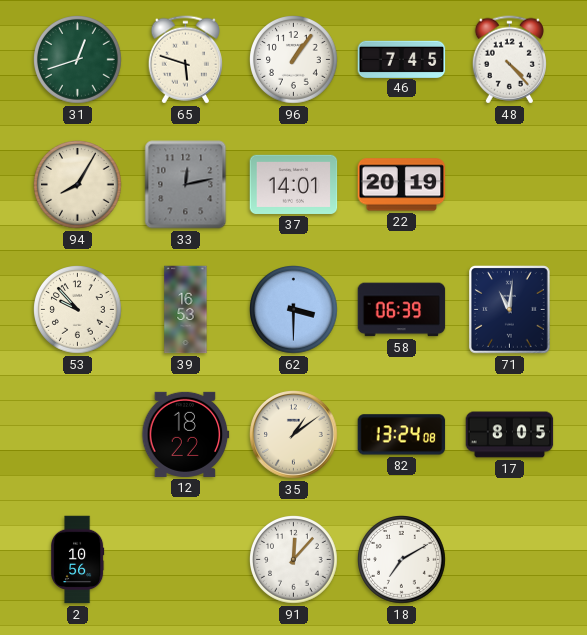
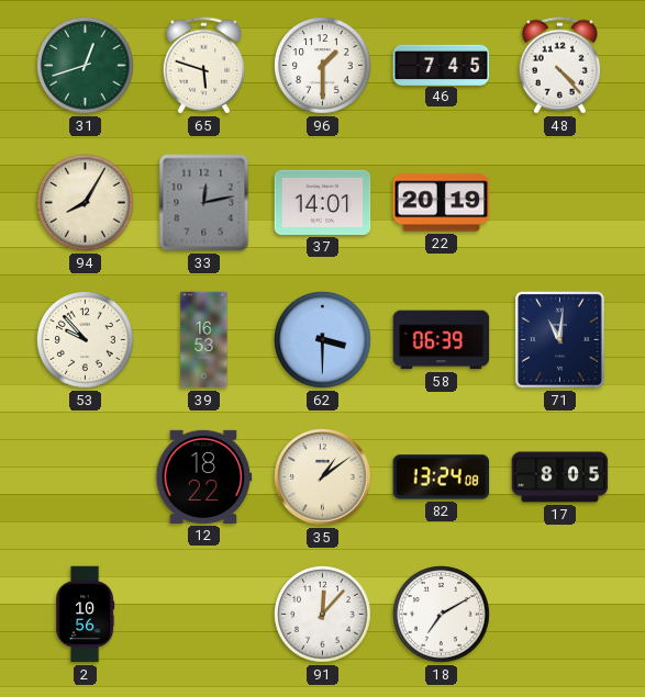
96: 1:06 -> 1:30
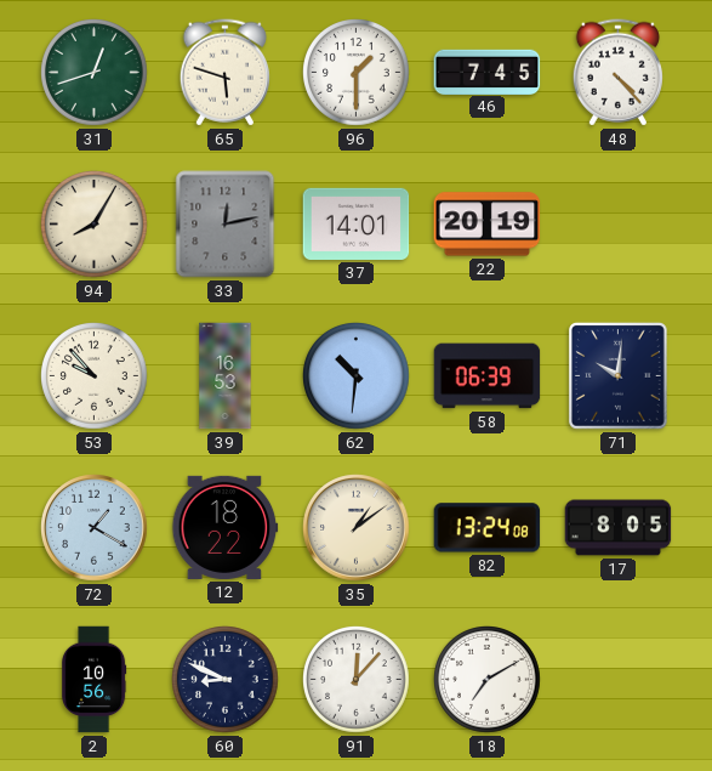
62: 3:30 -> 10:31
71: 11:01 -> 10:01
72: none -> 1:20
60: none -> 8:49
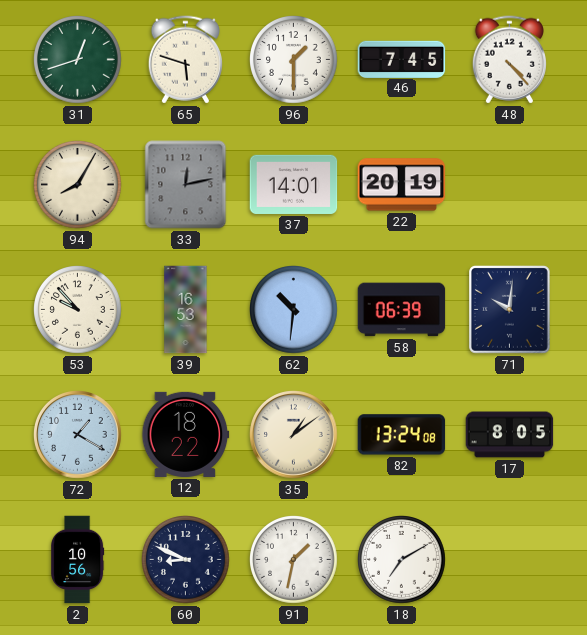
91: 12:07 -> 1:32
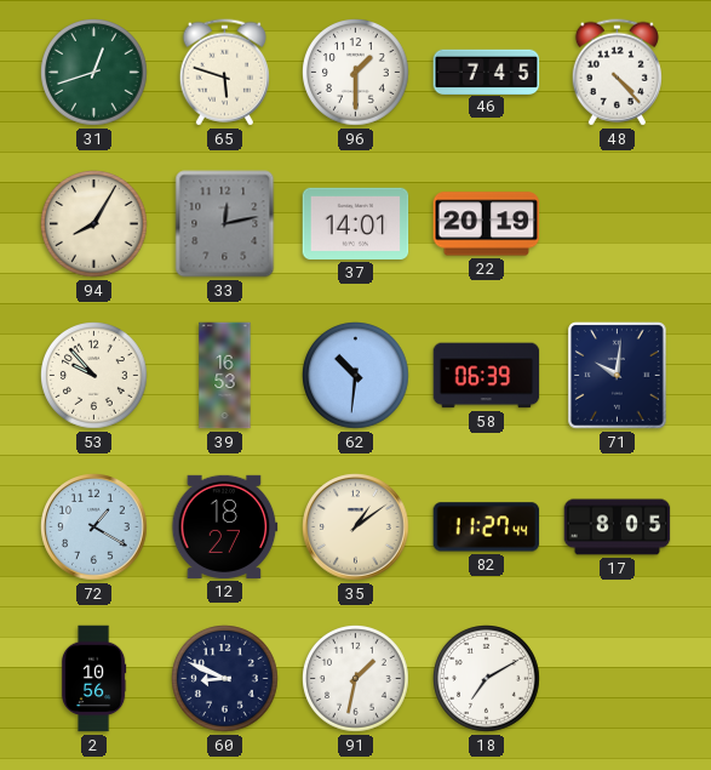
12: 18:22 -> 18:27
82: 13:24 -> 11:27
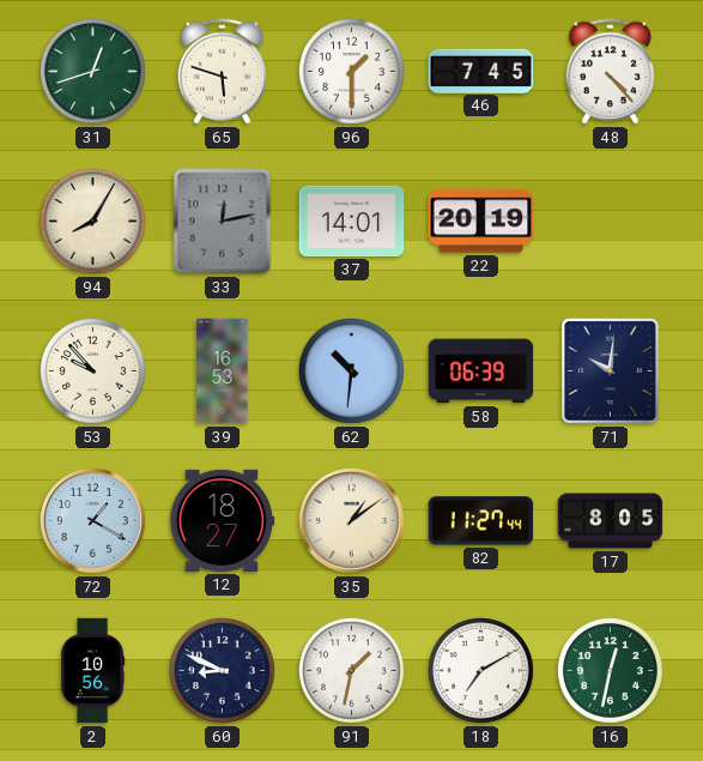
16: none -> 12:32
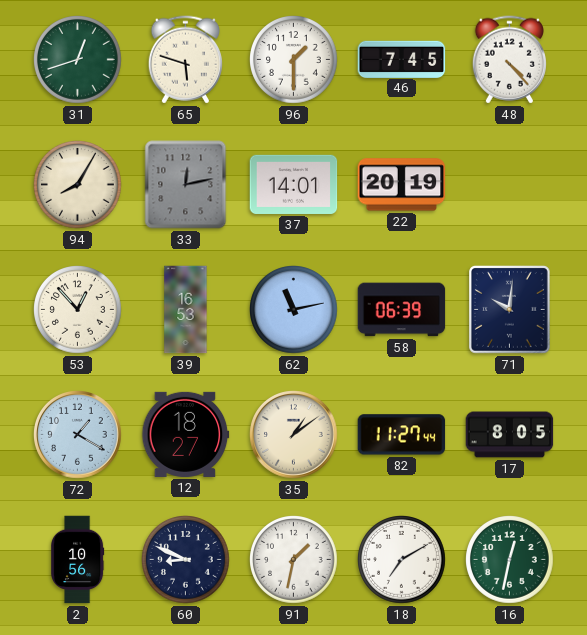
53: 9:53 -> 12:53
62: 10:31 -> 11:13
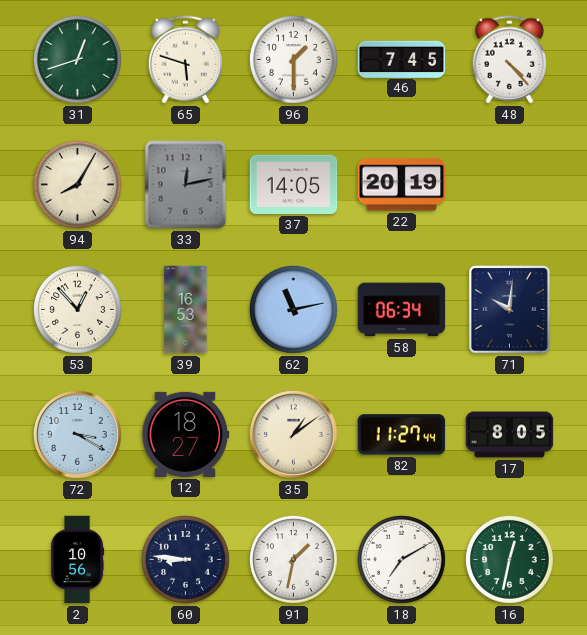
37: 14:01 -> 14:05
58: 06:39 -> 06:34
72: 1:20 -> 3:20
60: 8:49 -> 8:46
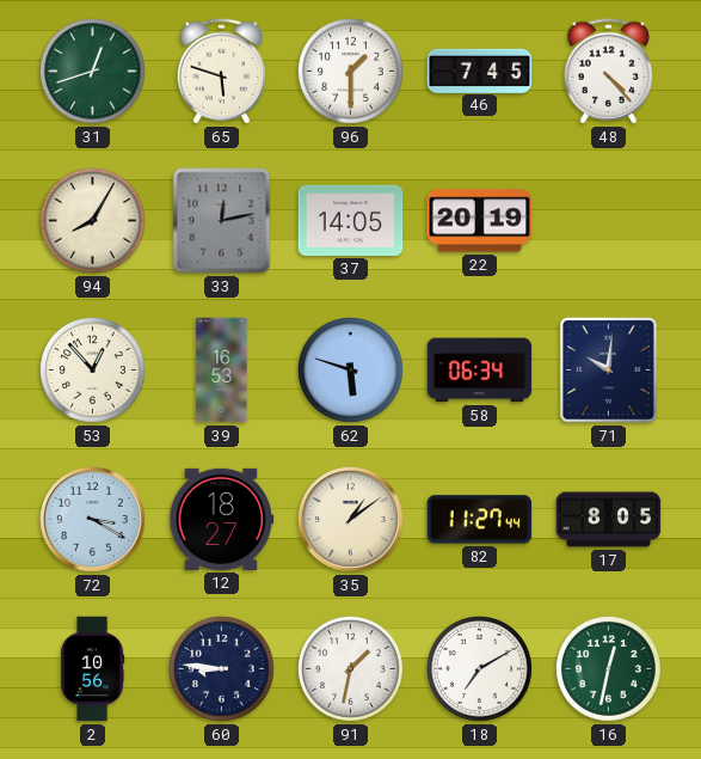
62: 11:13 -> 5:48
